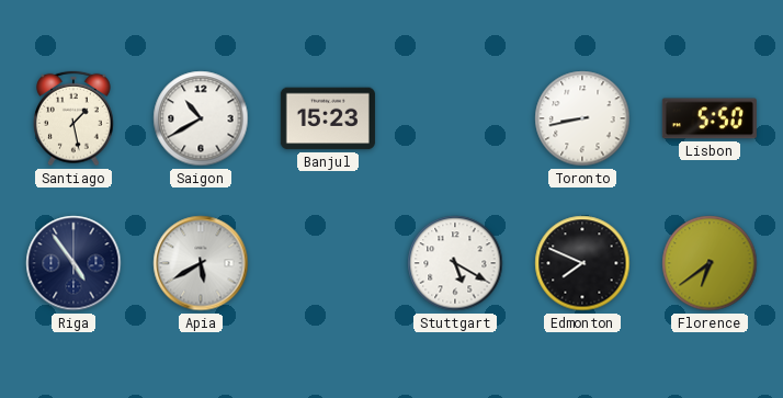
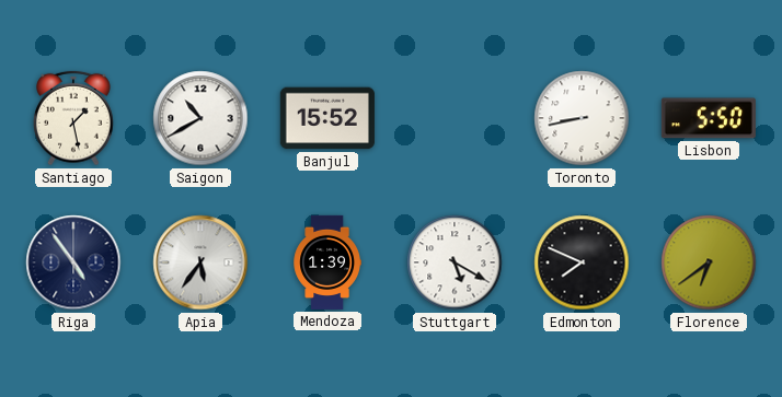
Banjul: 15:23 -> 15:52
Apia: 5:40 -> 5:36
Mendoza: none -> 1:39
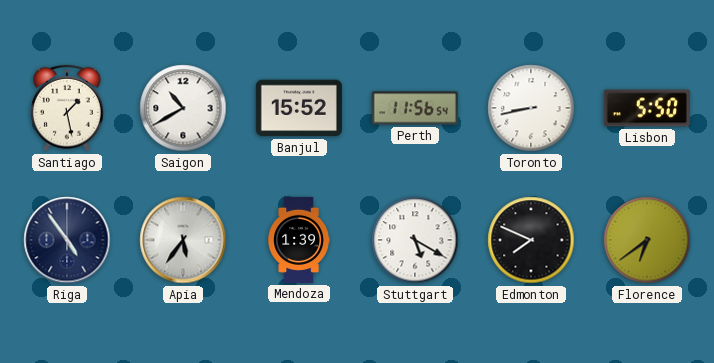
Perth: none -> 11:56
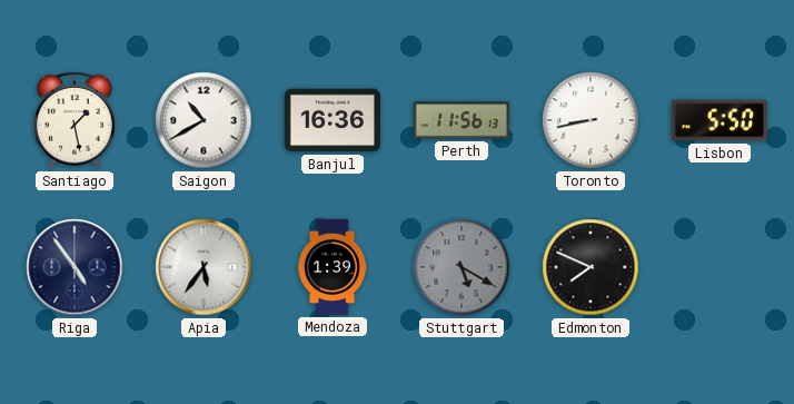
Banjul: 15:52 -> 16:36
Perth: 11:56:54 -> 11:56:13
Stuttgart dial: white -> grey
Florence: 6:39 -> none
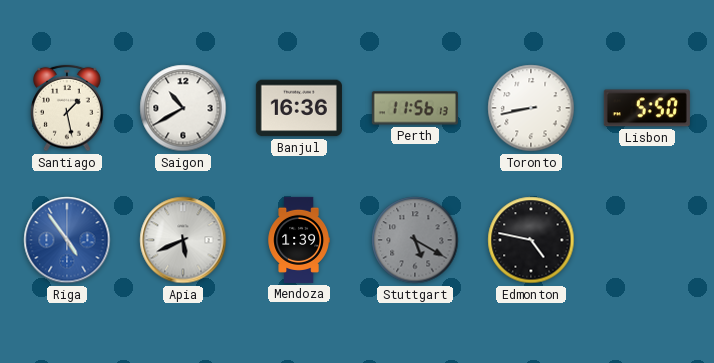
Riga dial: navy -> blue
Apia: 5:36 -> 5:41
Edmonton: 7:49 -> 4:47
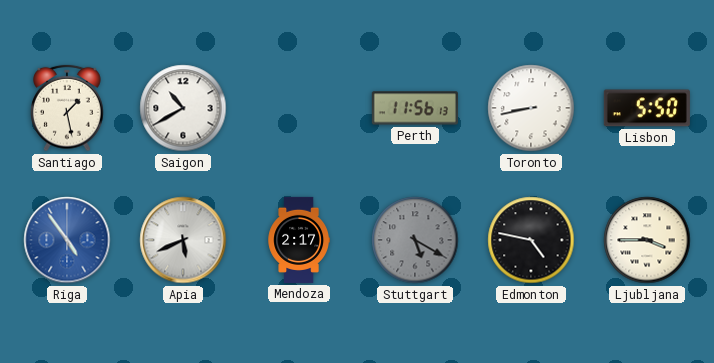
Banjul: 16:36 -> none
Mendoza: 1:39 -> 2:17
Ljubljana: none -> 3:45
